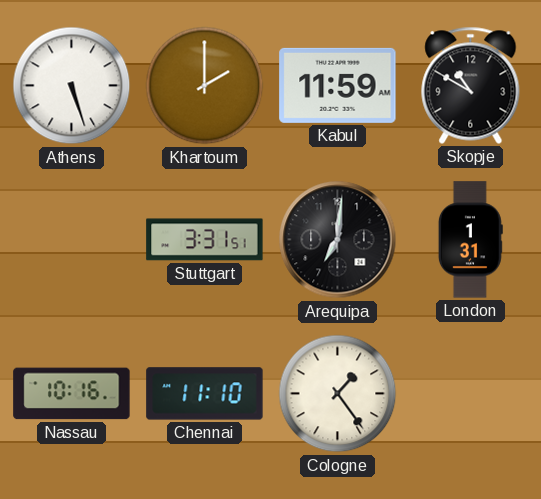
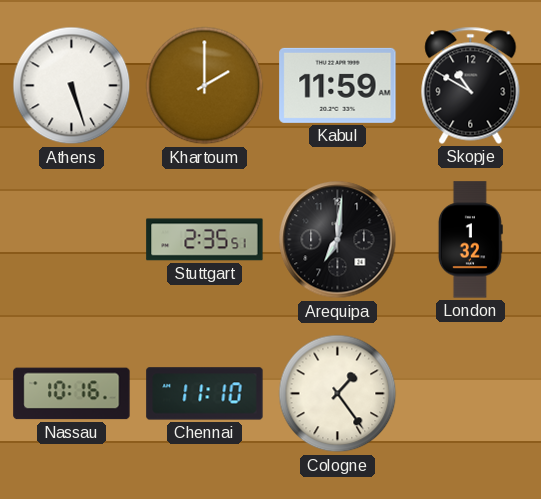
Stuttgart: 3:31 -> 2:35
London: 1:31 -> 1:32
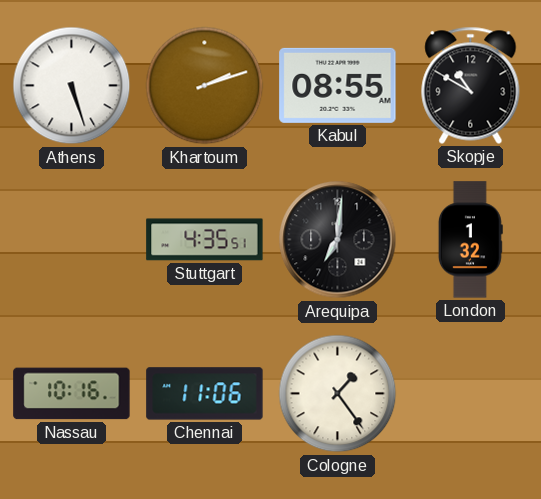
Khartoum: 2:00 -> 2:12
Kabul: 11:59 -> 08:55
Stuttgart: 2:35 -> 4:35
Chennai: 11:10 -> 11:06
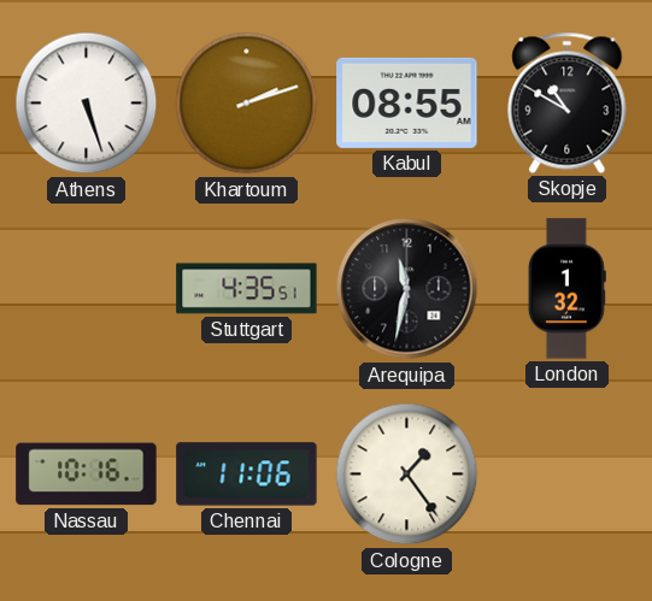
Arequipa: 7:01 -> 11:32
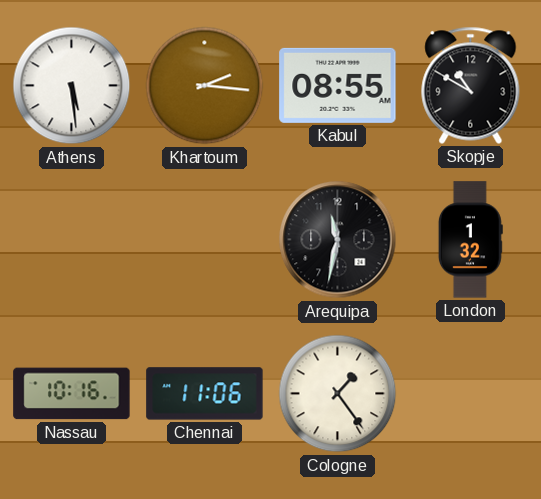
Athens: 5:27 -> 5:29
Khartoum: 2:12 -> 2:16
Stuttgart: 4:35 -> none
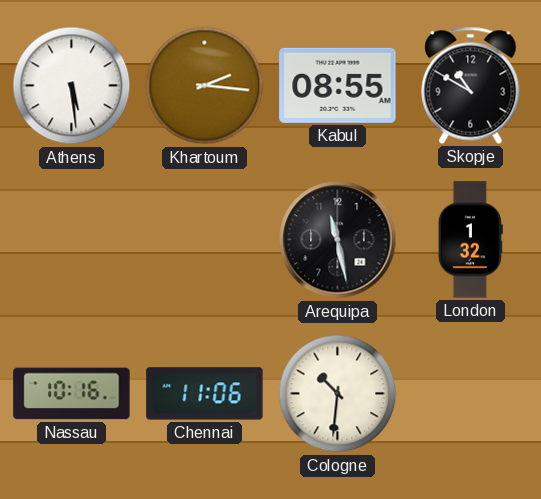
Arequipa: 11:32 -> 11:28
Cologne: 1:24 -> 10:31
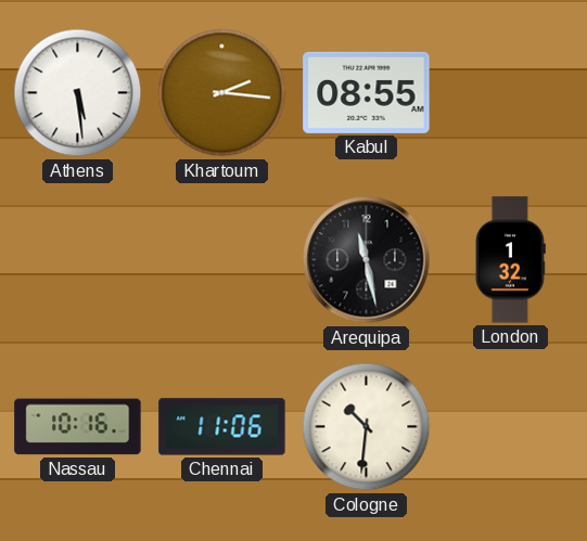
Skopje: 10:50 -> none
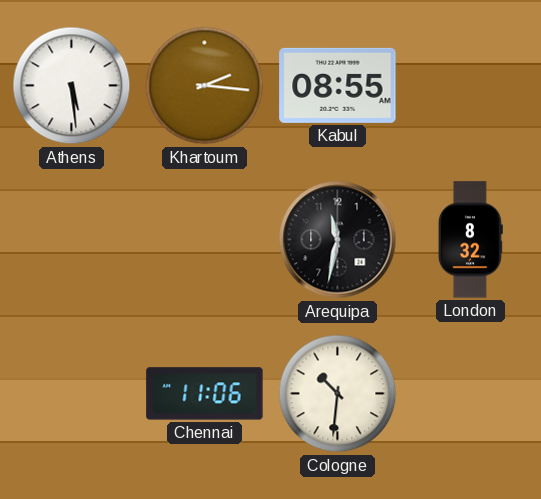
Arequipa: 11:28 -> 11:32
London: 1:32 -> 8:32
Nassau: 10:16 -> none
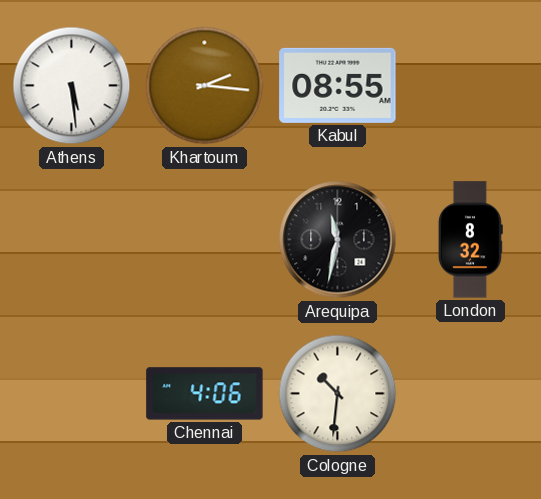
Chennai: 11:06 -> 4:06
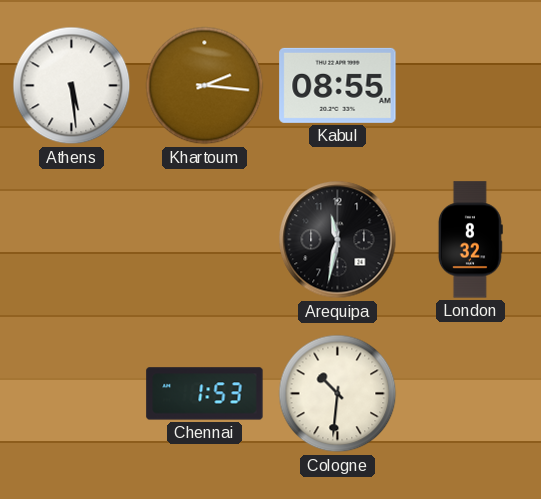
Chennai: 4:06 -> 1:53
